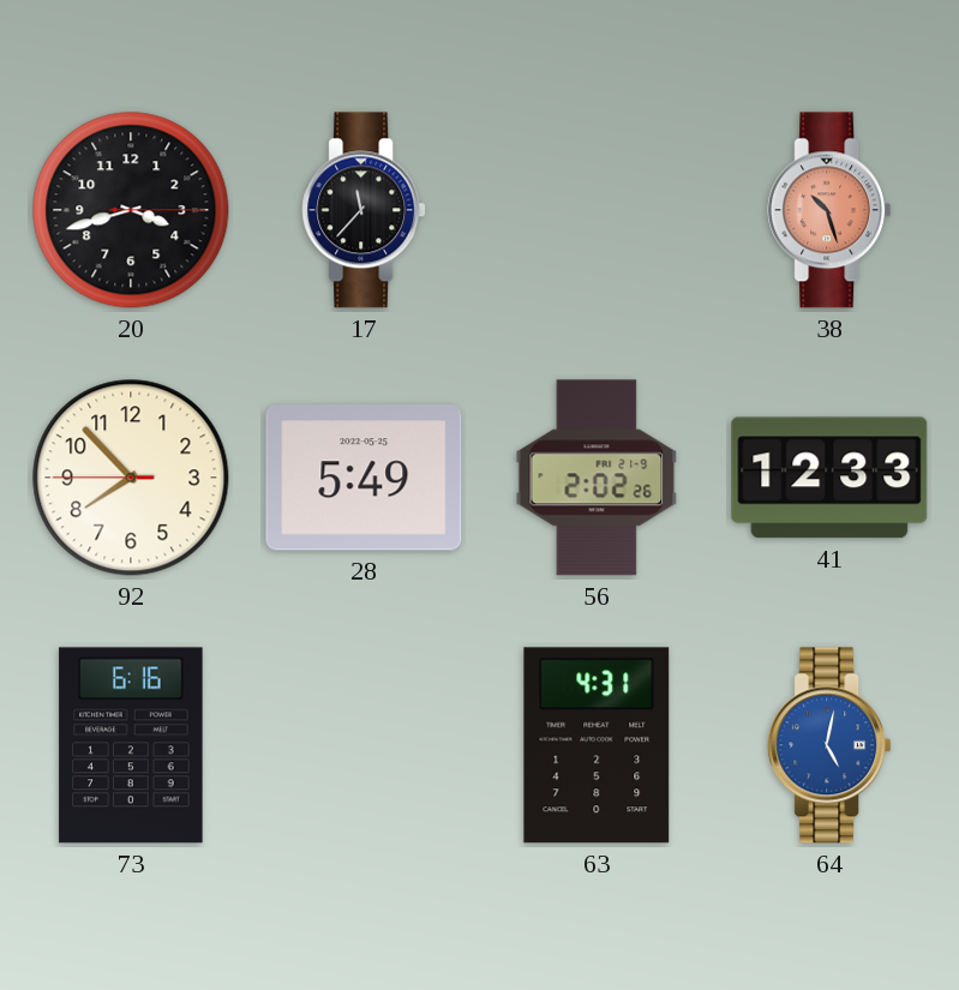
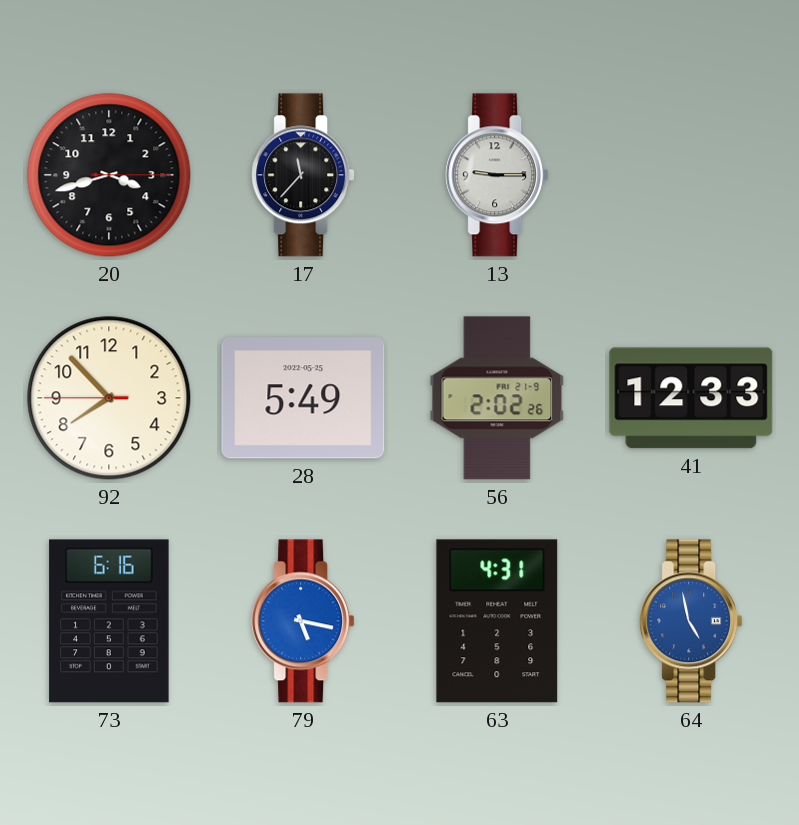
13: none -> 9:15
38: 10:27 -> none
79: none -> 5:17
64: 5:02 -> 4:58
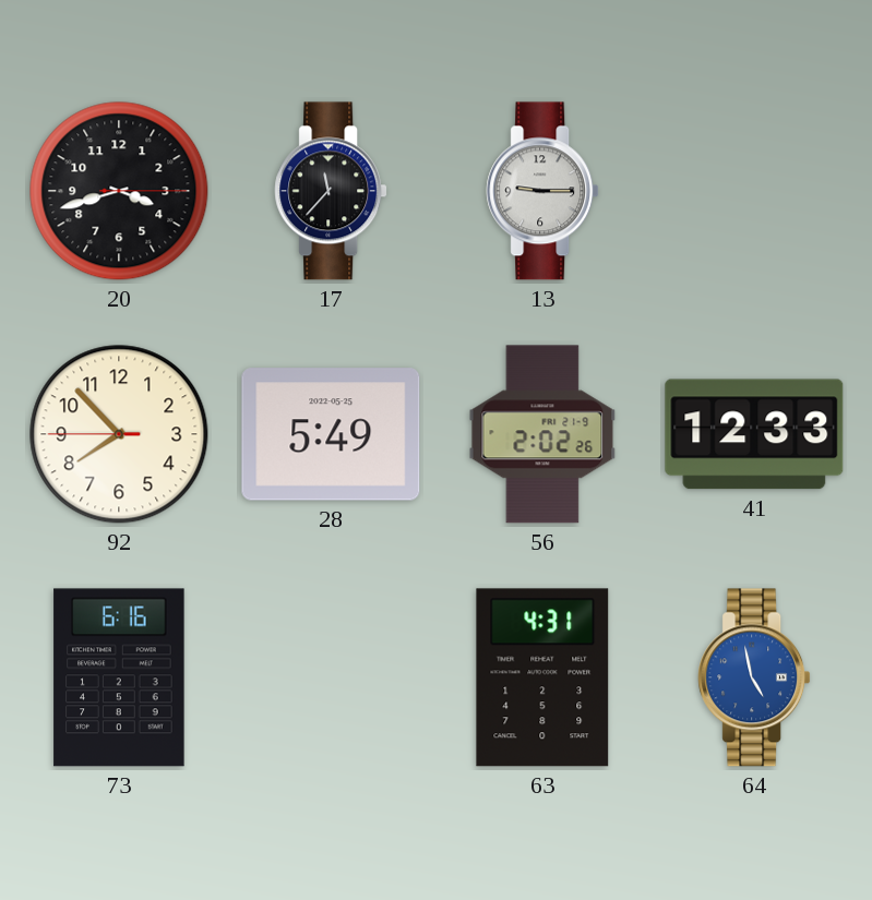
79: 5:17 -> none
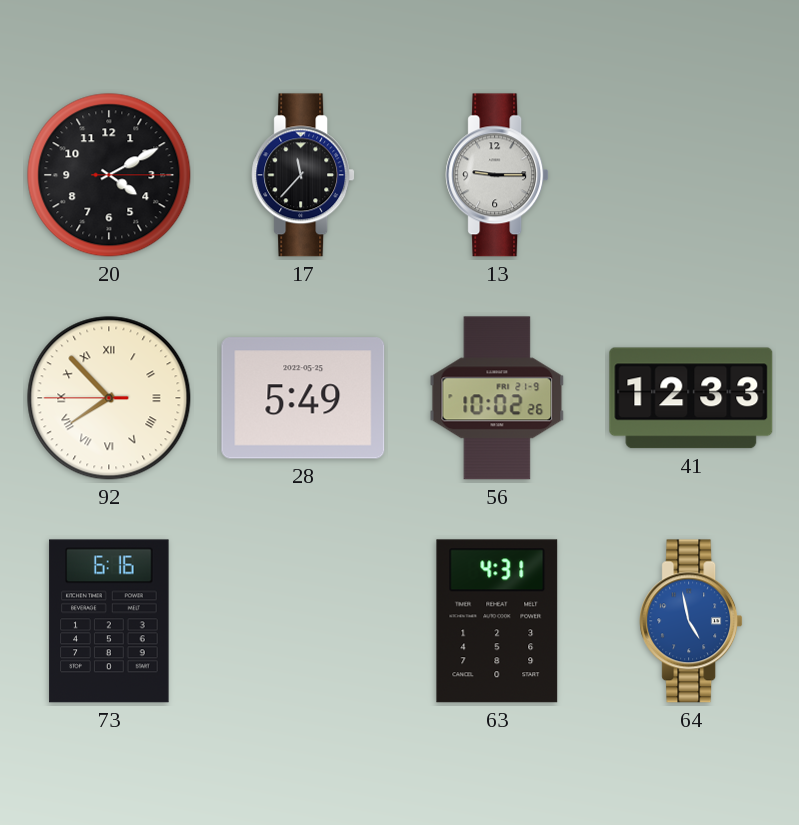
20: 3:42 -> 4:10
92 numerals: Arabic -> Roman
56: 2:02 -> 10:02
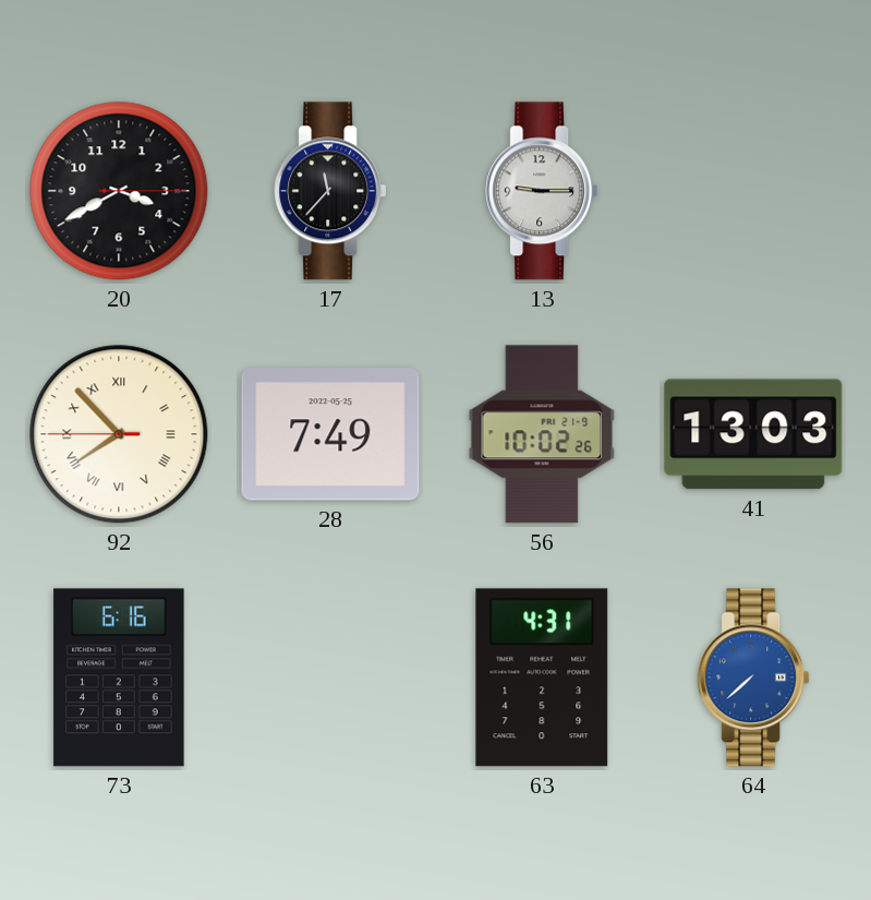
20: 4:10 -> 3:40
28: 5:49 -> 7:49
41: 12:33 -> 13:03
64: 4:58 -> 7:38
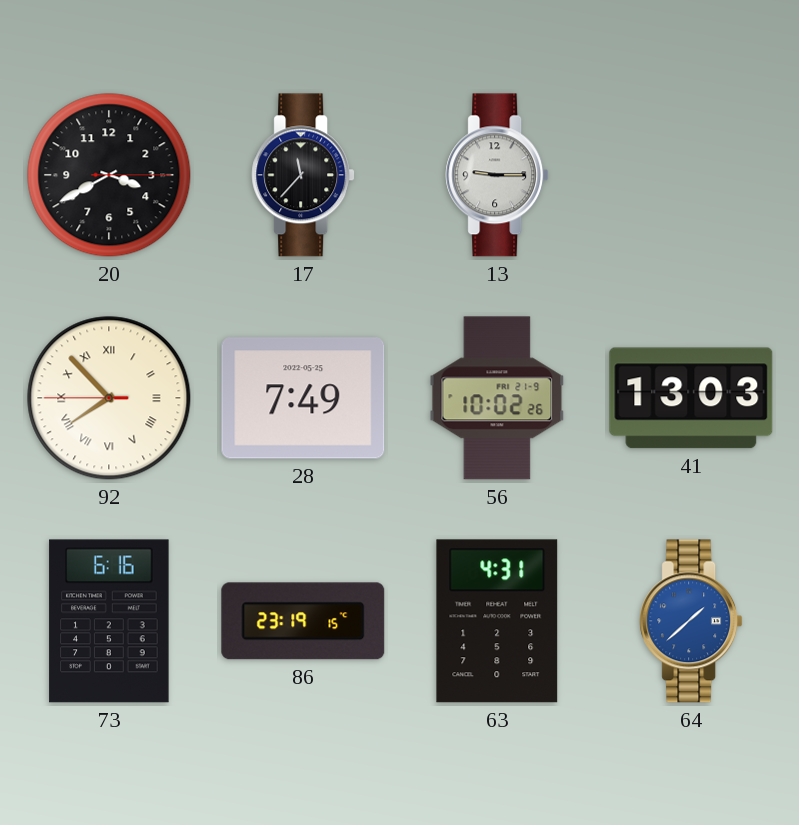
86: none -> 23:19
64: 7:38 -> 1:38
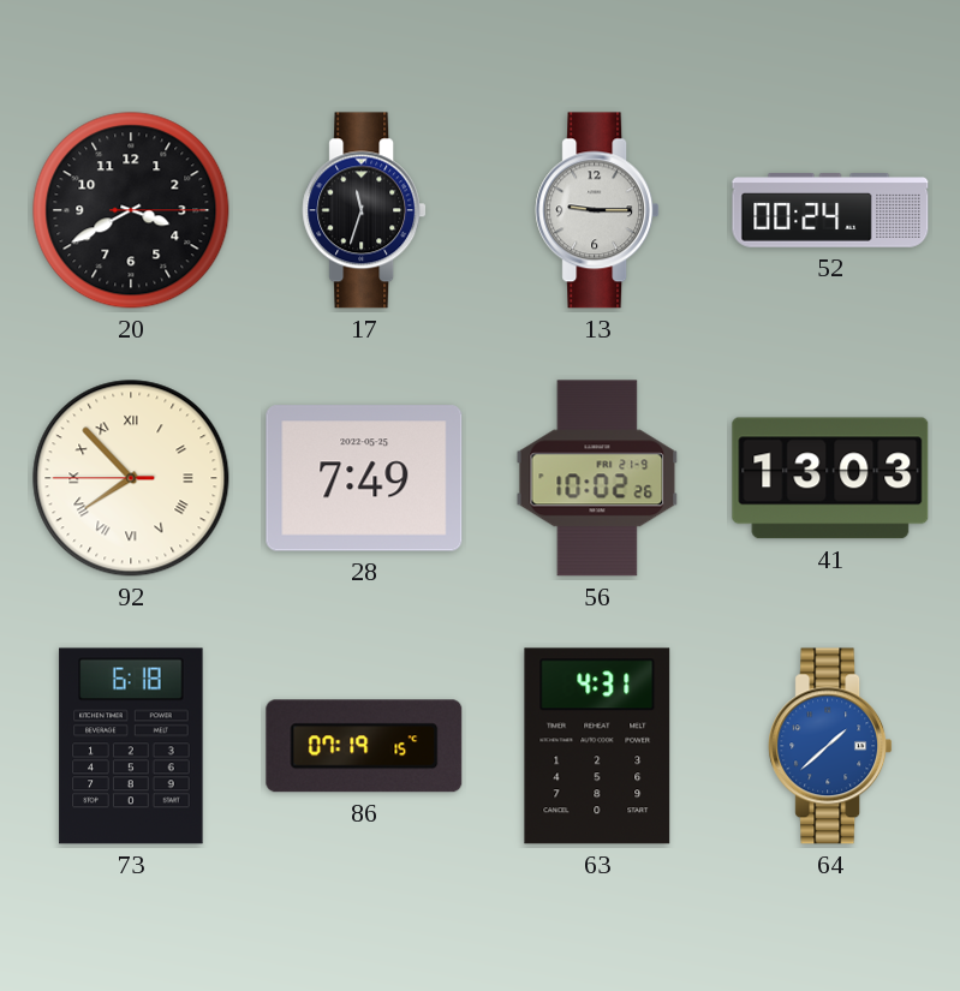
17: 11:37 -> 11:33
52: none -> 00:24
73: 6:16 -> 6:18
86: 23:19 -> 07:19
